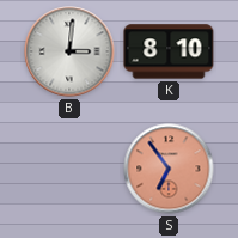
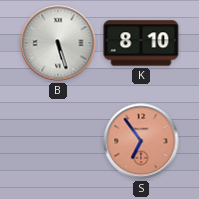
B: 3:01 -> 5:27
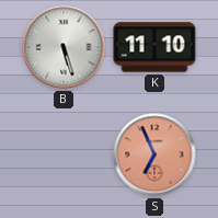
K: 8:10 -> 11:10
S: 6:54 -> 6:56
